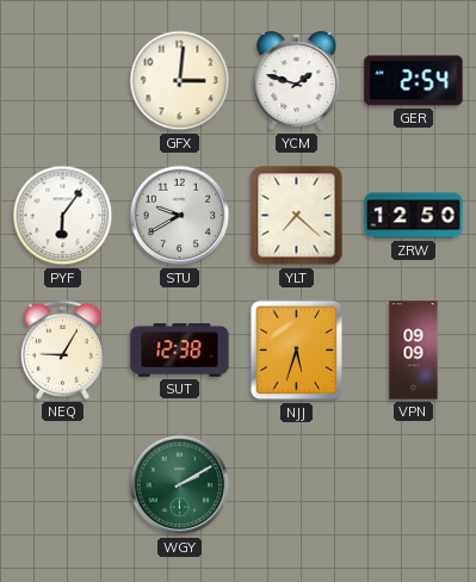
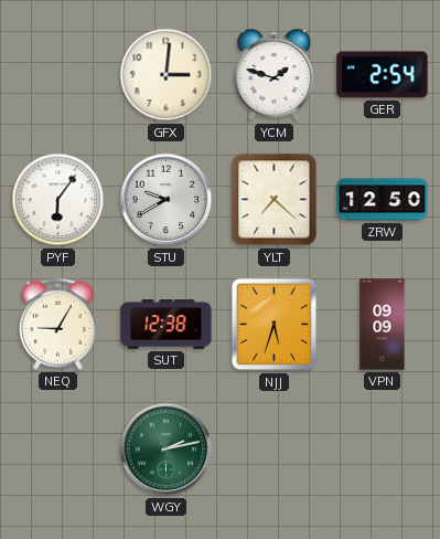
WGY: 2:10 -> 2:13
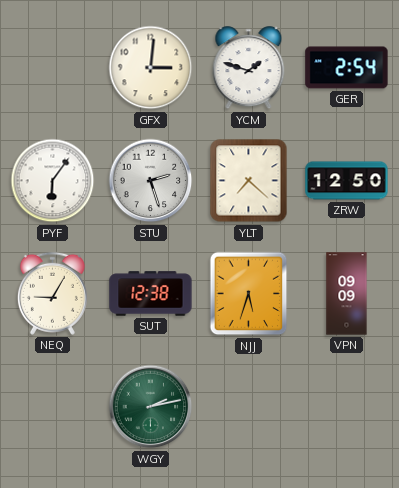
STU: 9:40 -> 2:27
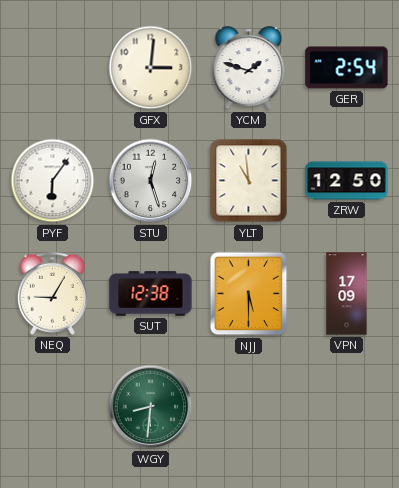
STU: 2:27 -> 12:27
YLT: 7:22 -> 10:59
NJJ: 5:33 -> 5:30
VPN: 09:09 -> 17:09
WGY: 2:13 -> 8:31
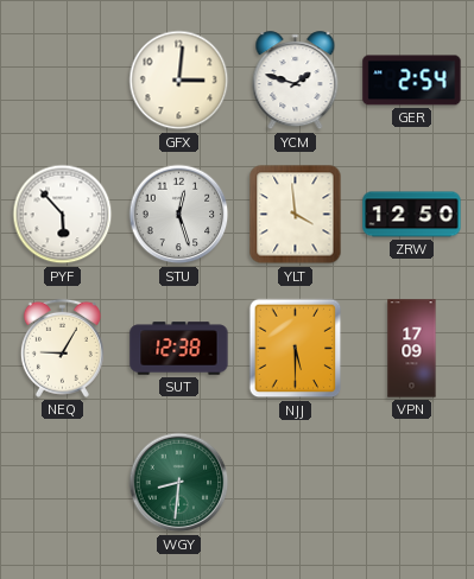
PYF: 6:06 -> 5:53
YLT: 10:59 -> 3:59
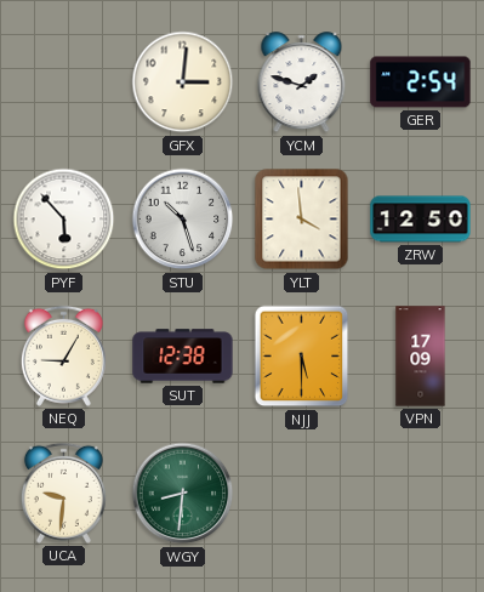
STU: 12:27 -> 10:27
UCA: none -> 9:31
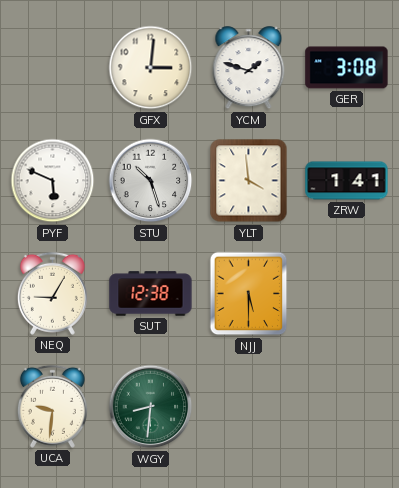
GER: 2:54 -> 3:08
PYF: 5:53 -> 5:49
ZRW: 12:50 -> 1:41
VPN: 17:09 -> none
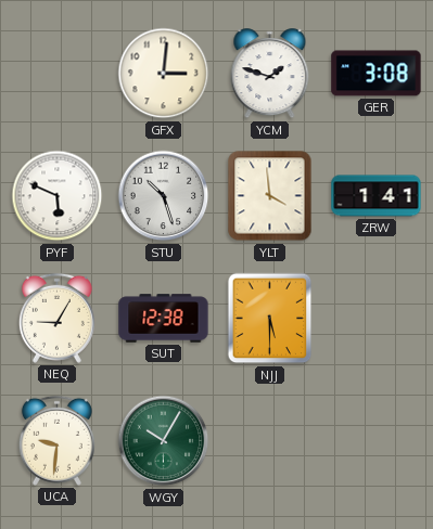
WGY: 8:31 -> 10:05
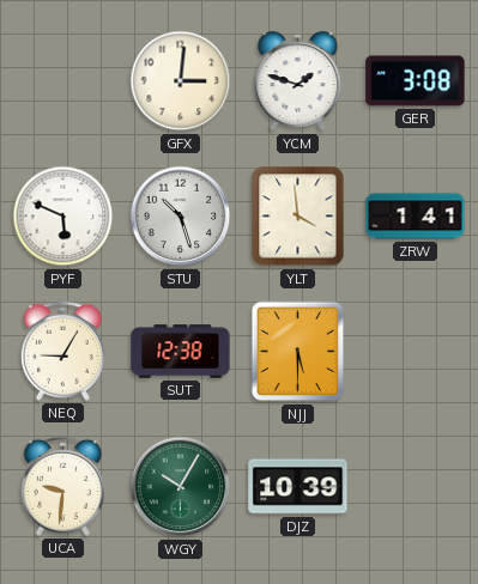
DJZ: none -> 10:39
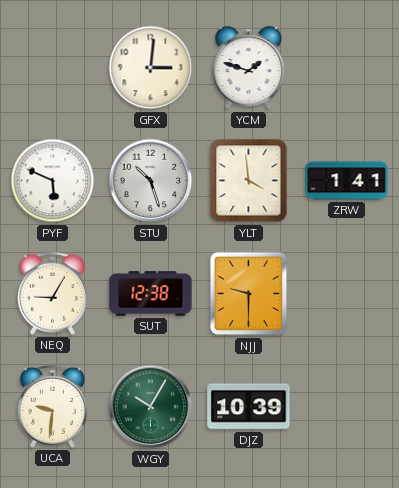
GER: 3:08 -> none
NJJ: 5:30 -> 9:30
